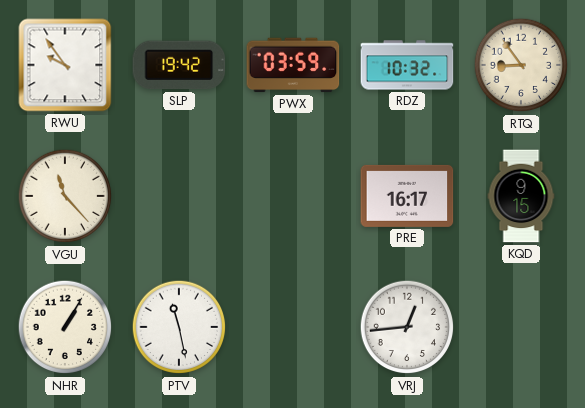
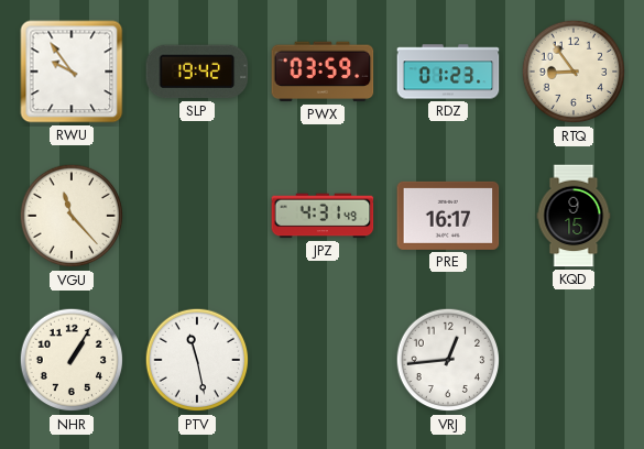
RDZ: 10:32 -> 01:23
JPZ: none -> 4:31
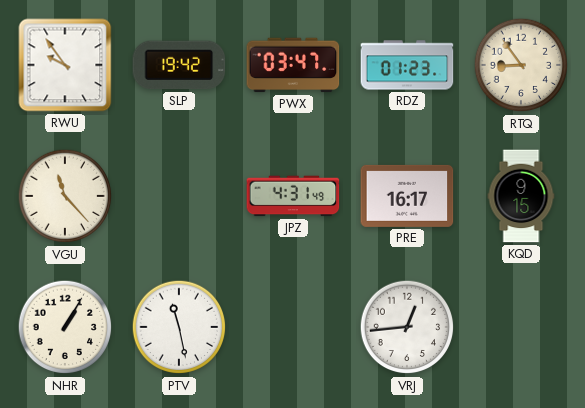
PWX: 03:59 -> 03:47
